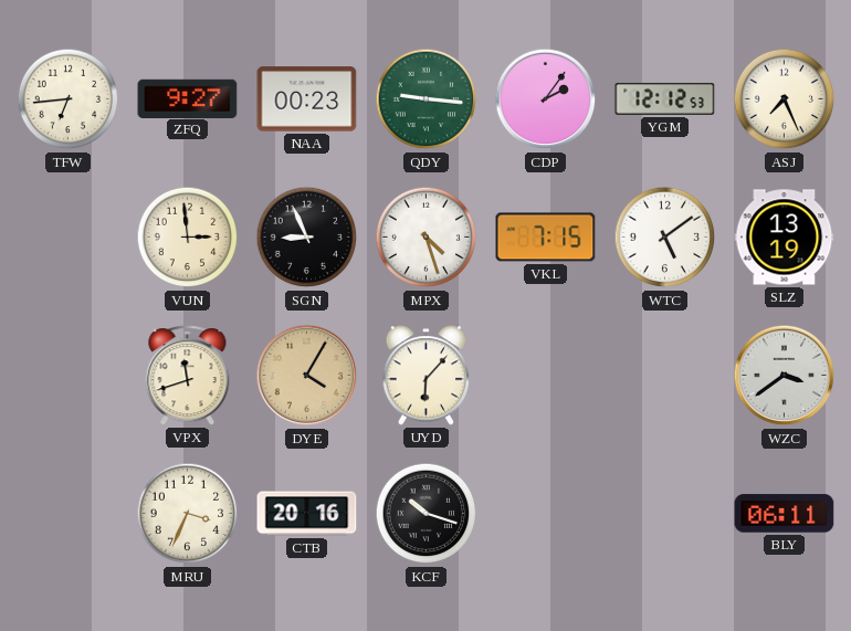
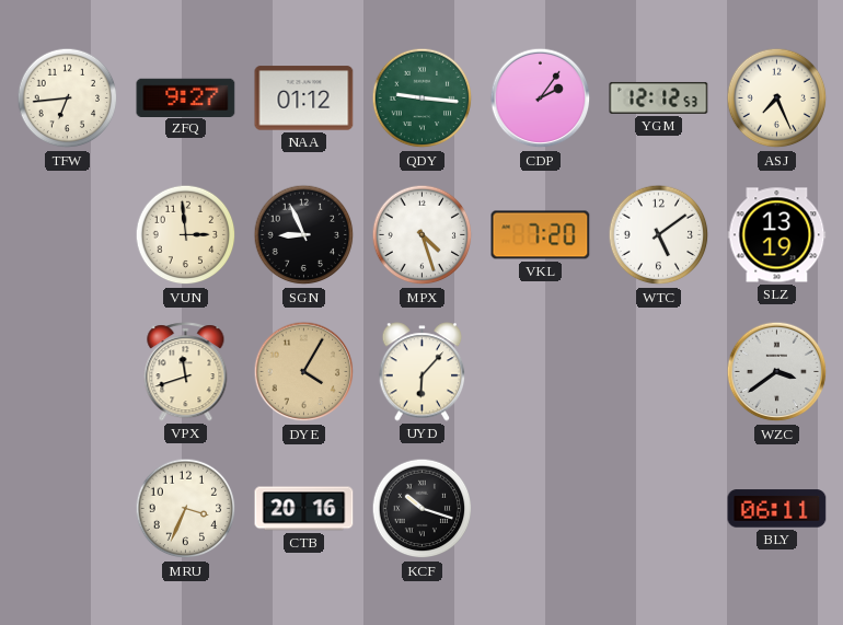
NAA: 00:23 -> 01:12
VKL: 7:15 -> 7:20
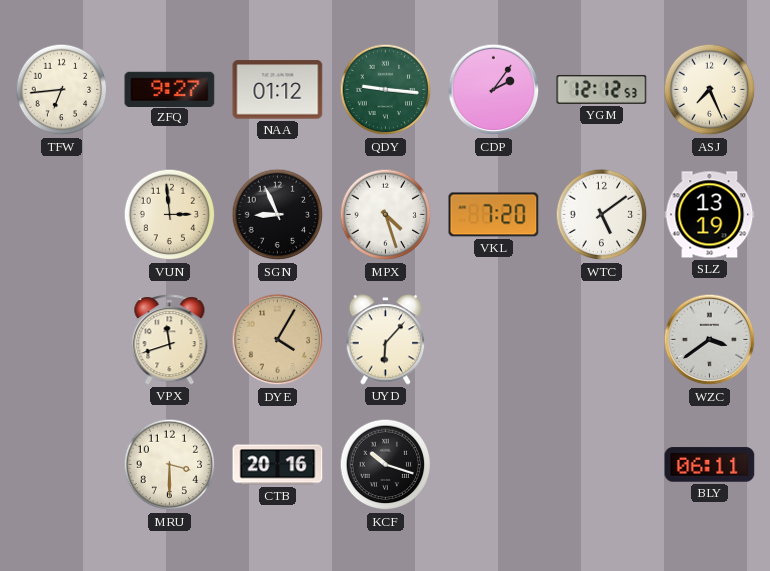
MRU: 3:34 -> 3:30
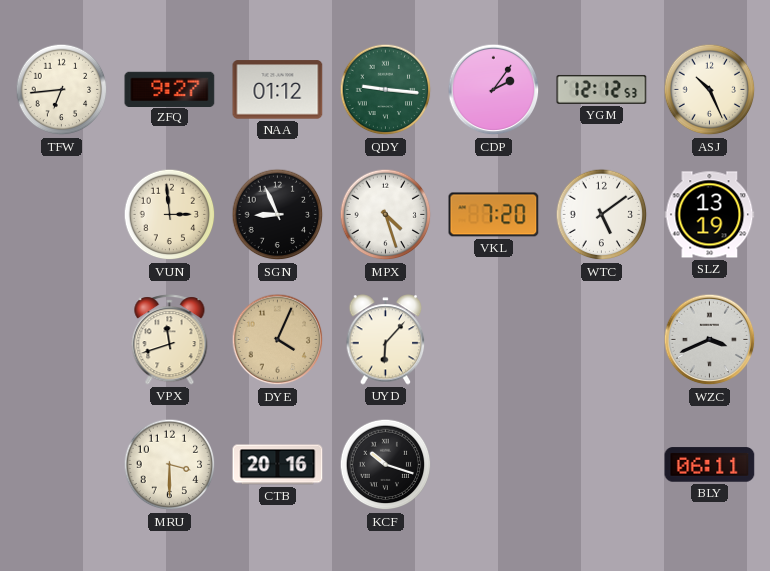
ASJ: 7:26 -> 10:26
DYE: 4:05 -> 4:04
WZC: 3:39 -> 3:41
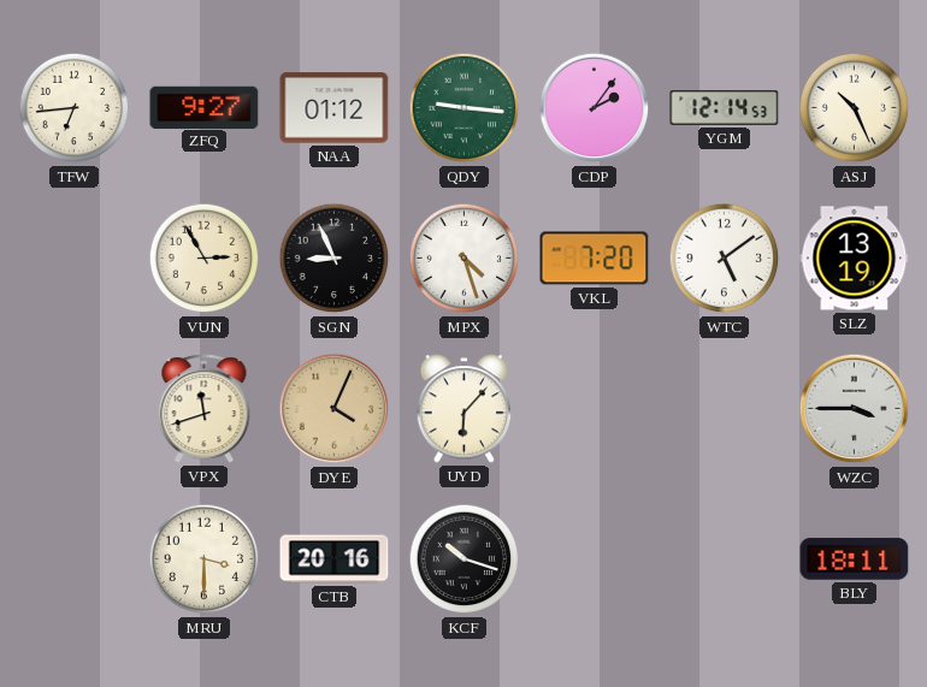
YGM: 12:12 -> 12:14
VUN: 2:59 -> 2:55
WZC: 3:41 -> 3:45
BLY: 06:11 -> 18:11
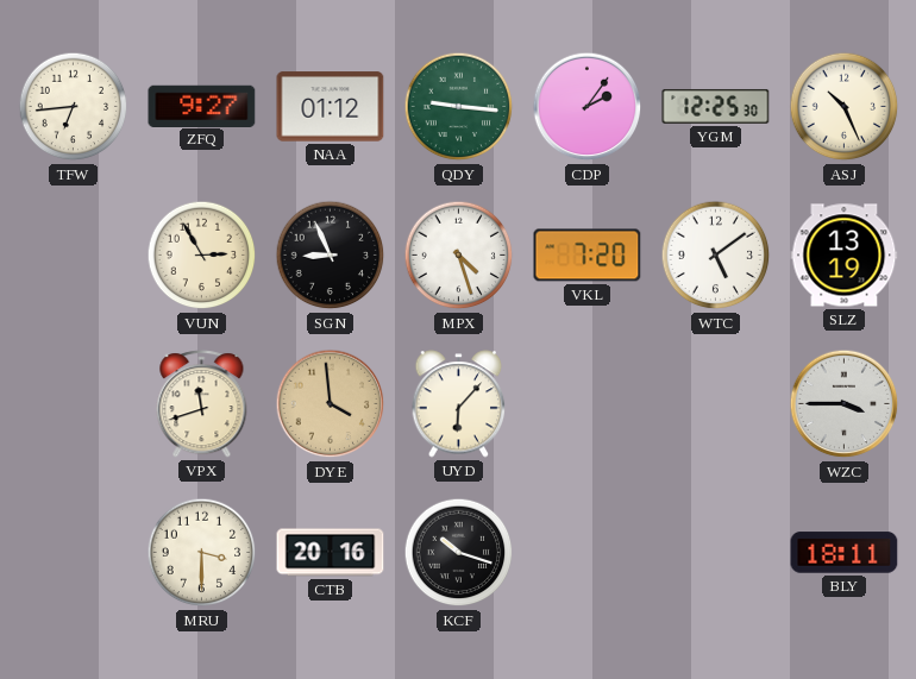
YGM: 12:14 -> 12:25
DYE: 4:04 -> 3:59
